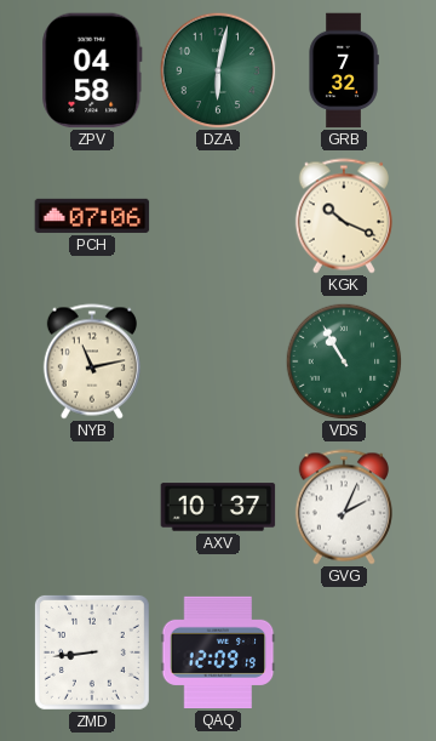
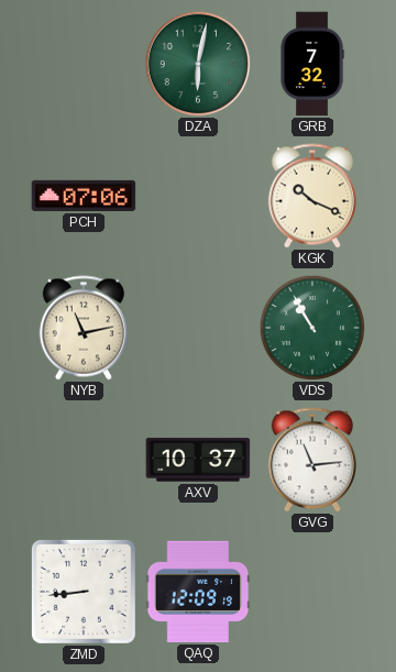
ZPV: 04:58 -> none
GVG: 2:04 -> 11:14
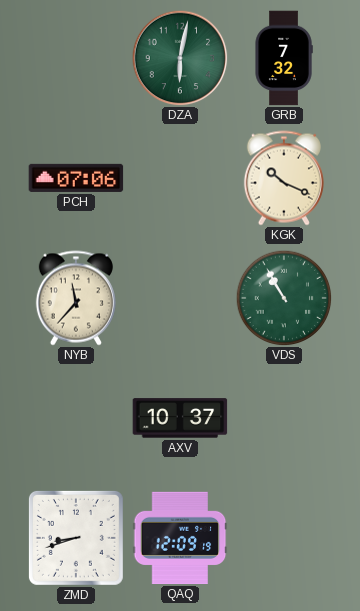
NYB: 11:13 -> 11:37
GVG: 11:14 -> none
ZMD: 8:44 -> 8:42
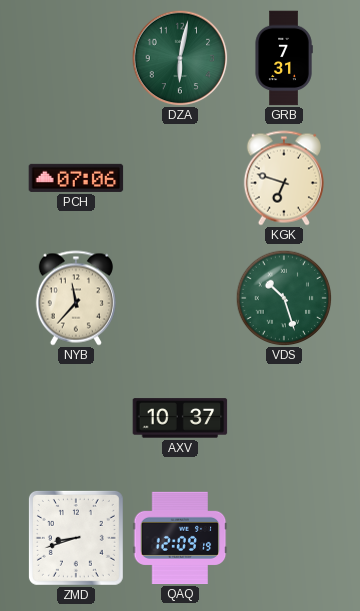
GRB: 7:32 -> 7:31
KGK: 10:19 -> 6:48
VDS: 10:55 -> 10:27
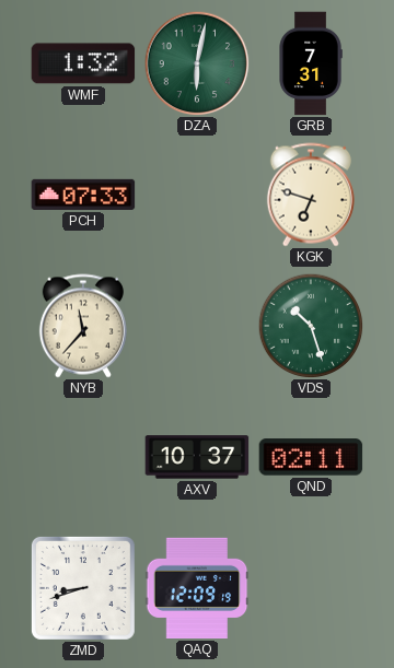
WMF: none -> 1:32
PCH: 07:06 -> 07:33
QND: none -> 02:11
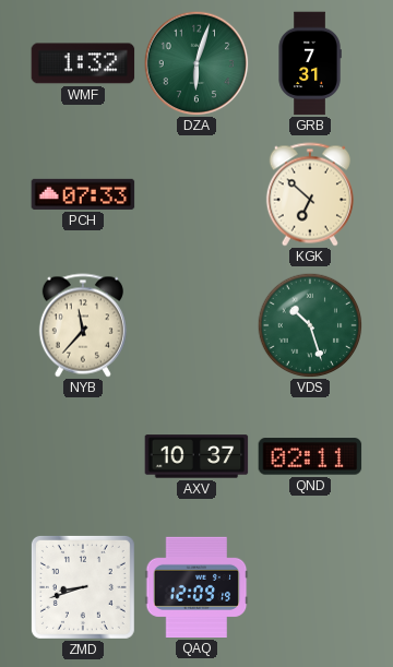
DZA: 6:02 -> 6:03
KGK: 6:48 -> 6:52
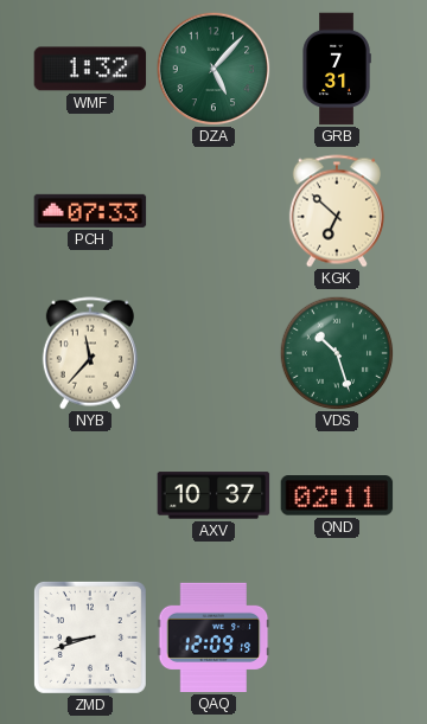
DZA: 6:03 -> 5:07
